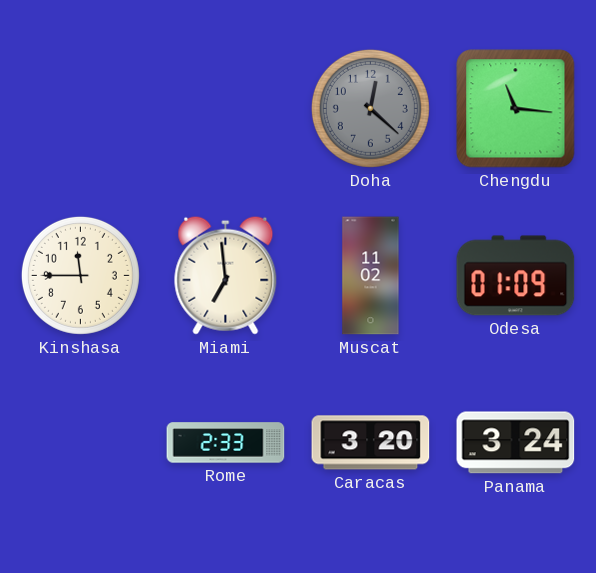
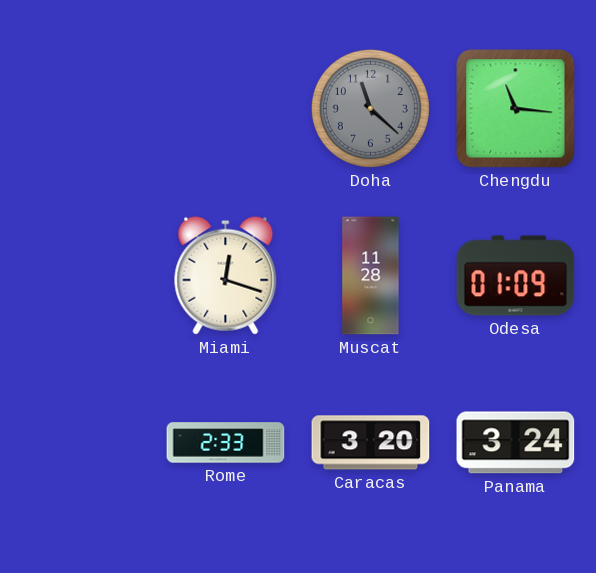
Doha: 12:22 -> 11:22
Kinshasa: 11:45 -> none
Miami: 6:59 -> 12:18
Muscat: 11:02 -> 11:28
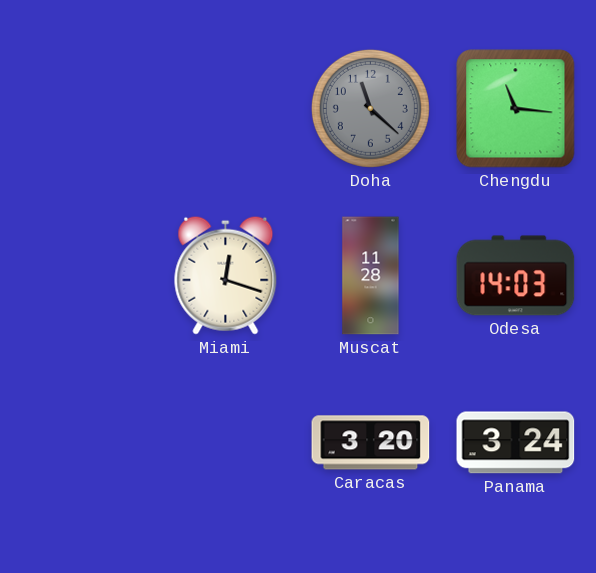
Odesa: 01:09 -> 14:03
Rome: 2:33 -> none
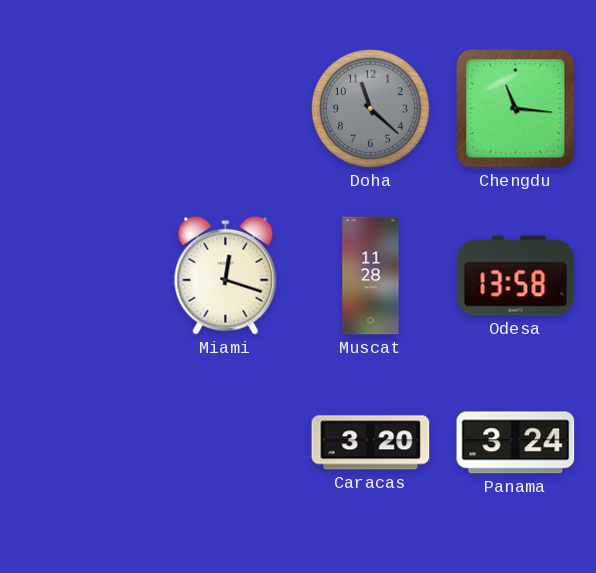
Odesa: 14:03 -> 13:58
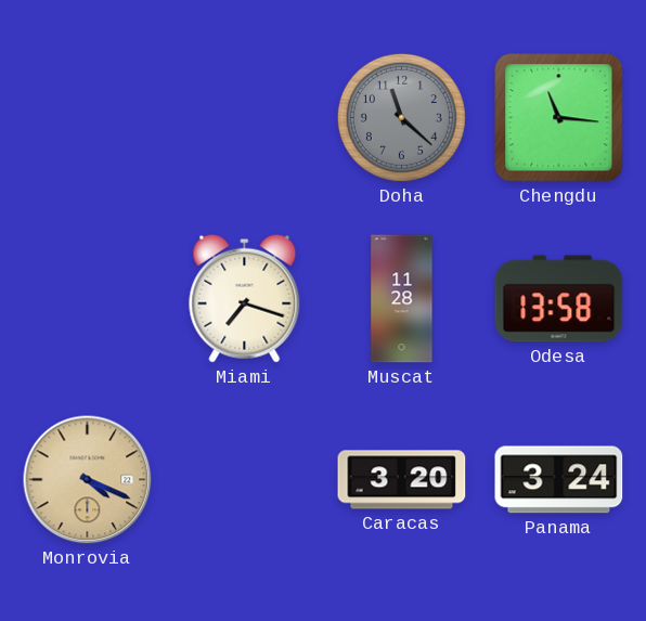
Miami: 12:18 -> 7:18
Monrovia: none -> 4:19
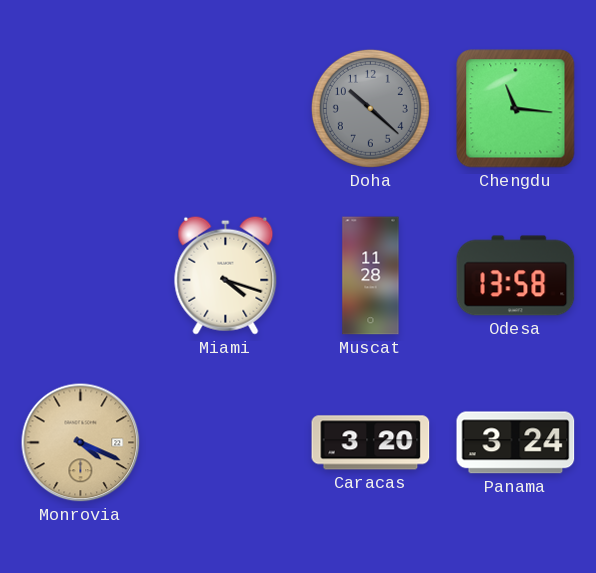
Doha: 11:22 -> 10:22
Miami: 7:18 -> 4:18
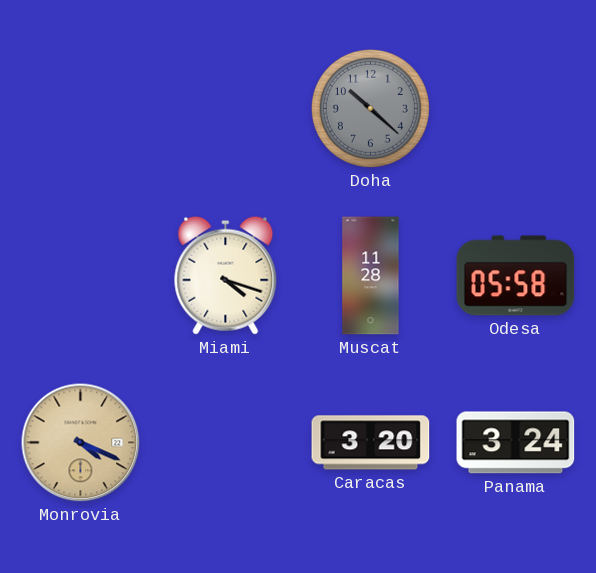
Chengdu: 11:16 -> none
Odesa: 13:58 -> 05:58
